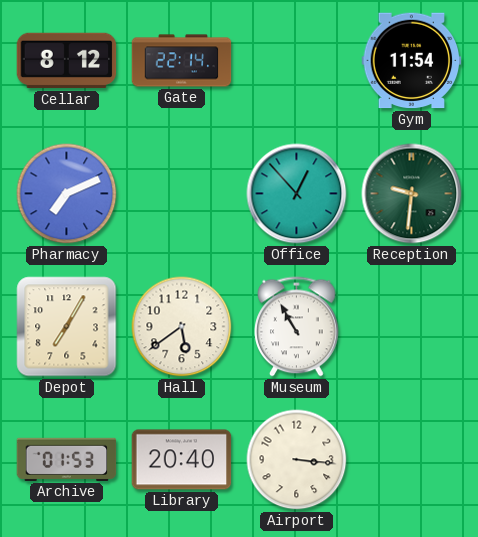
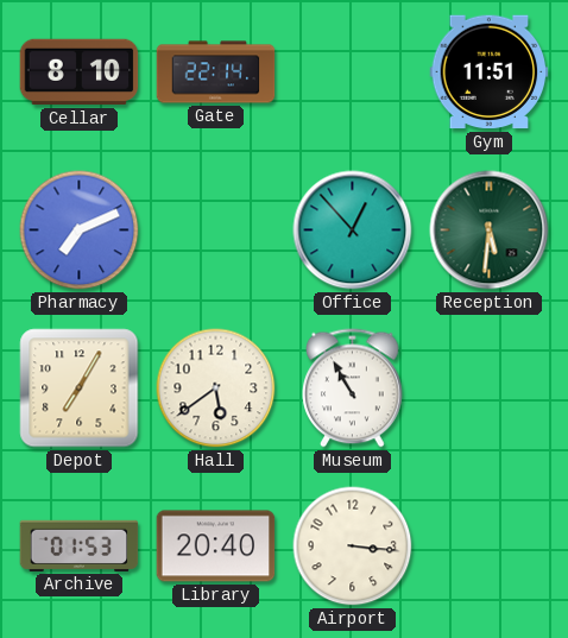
Cellar: 8:12 -> 8:10
Gym: 11:54 -> 11:51
Reception: 9:31 -> 5:31
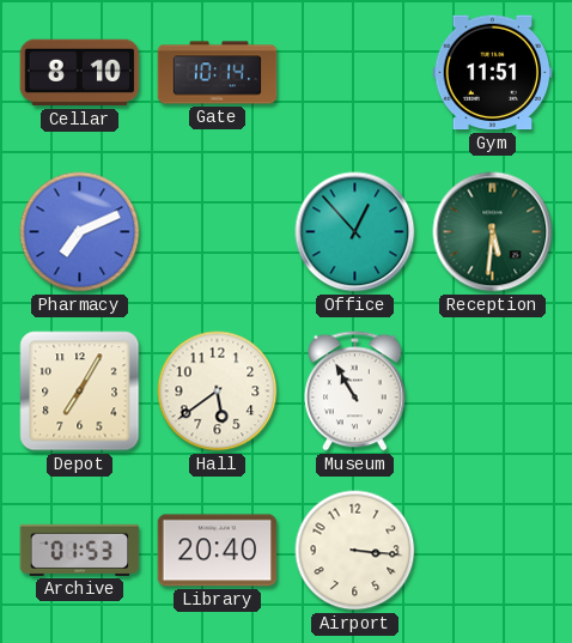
Gate: 22:14 -> 10:14
